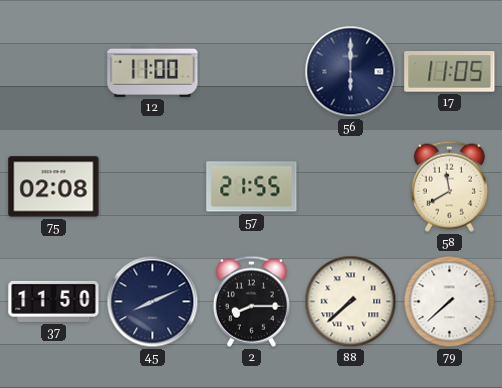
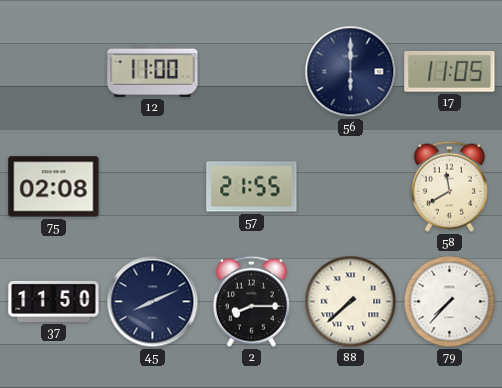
79: 7:38 -> 7:37
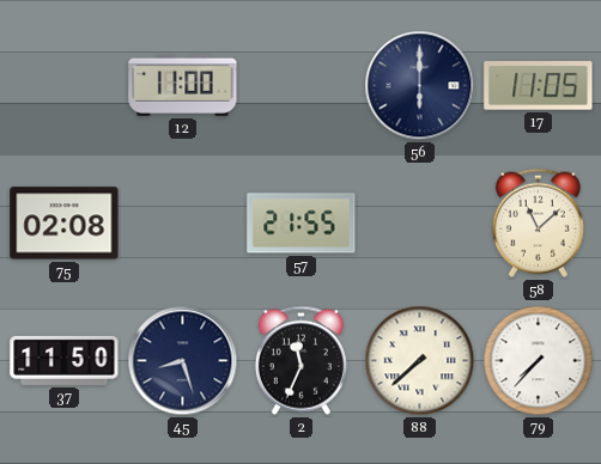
58: 11:40 -> 11:08
45: 8:11 -> 8:27
2: 8:15 -> 11:34
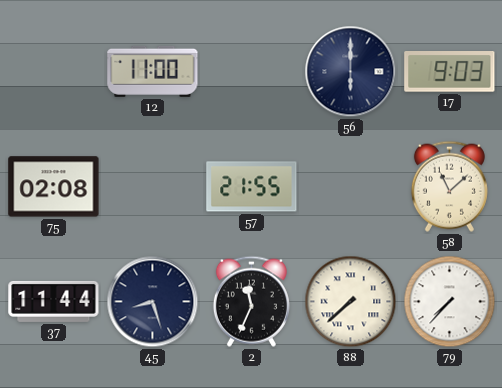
17: 11:05 -> 9:03
37: 11:50 -> 11:44
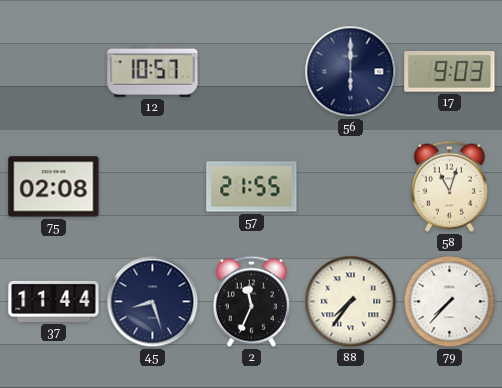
12: 11:00 -> 10:57
58: 11:08 -> 11:03
88: 7:38 -> 7:36
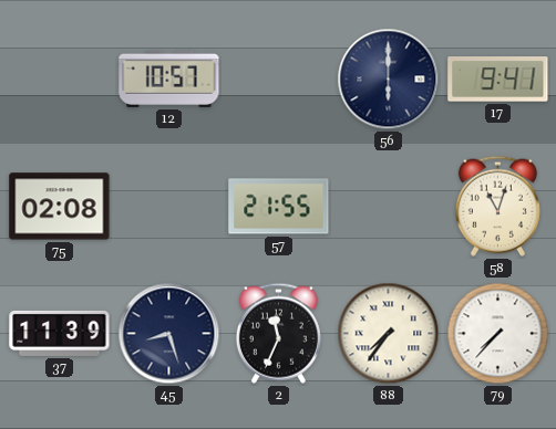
17: 9:03 -> 9:41
37: 11:44 -> 11:39
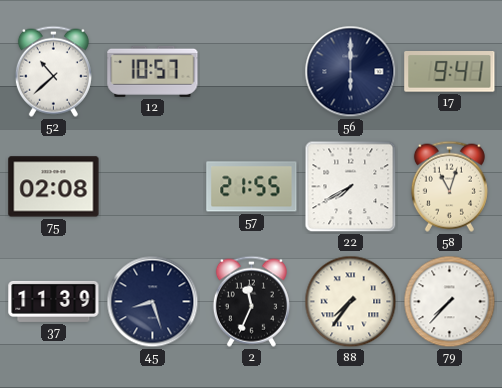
52: none -> 10:38
22: none -> 7:40
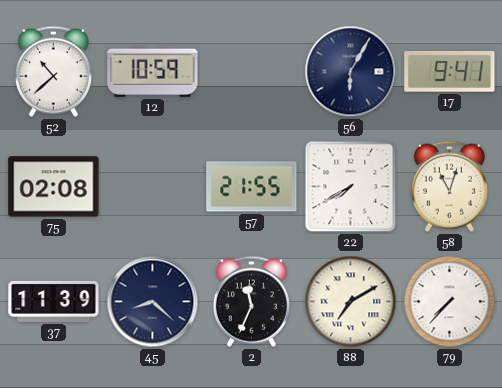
12: 10:57 -> 10:59
56: 6:00 -> 6:05
45: 8:27 -> 8:22
88: 7:36 -> 7:10
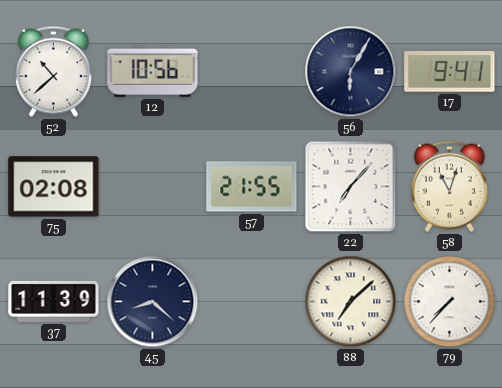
12: 10:59 -> 10:56
22: 7:40 -> 7:07
2: 11:34 -> none
88: 7:10 -> 7:08
